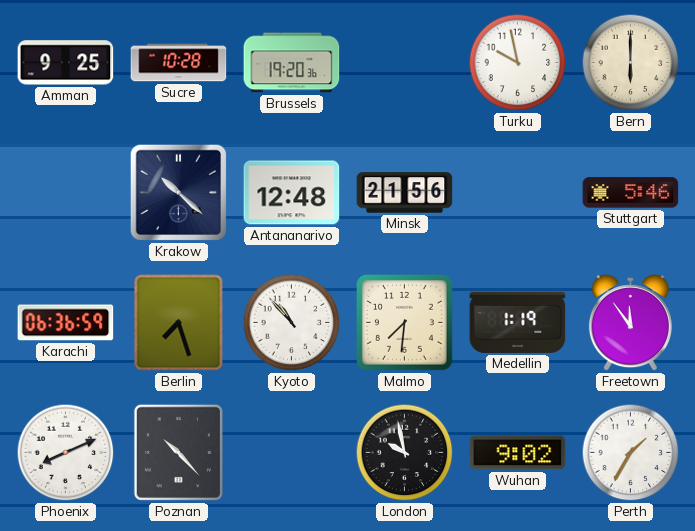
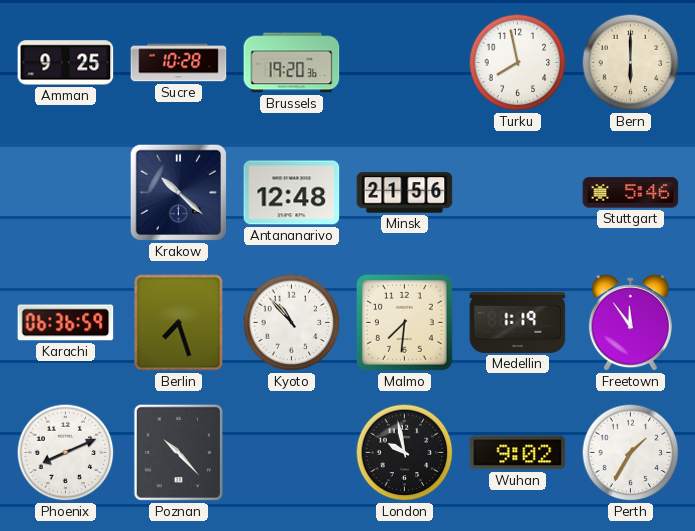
Turku: 9:58 -> 7:58
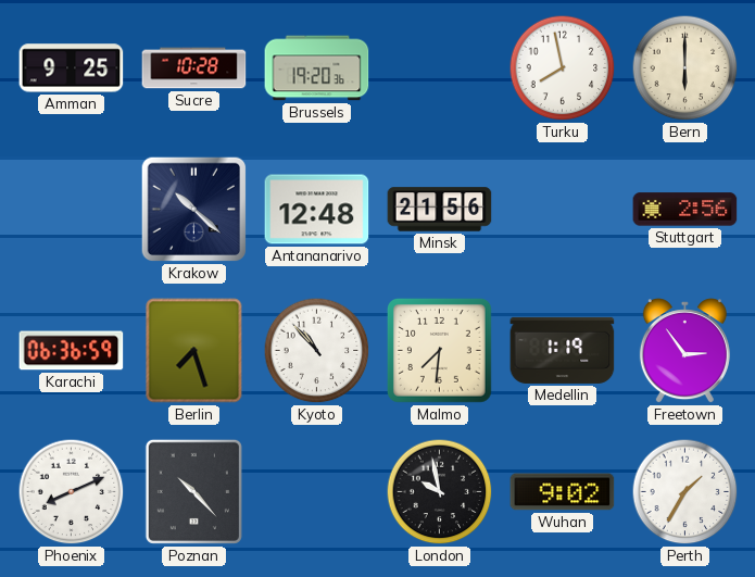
Stuttgart: 5:46 -> 2:56
Freetown: 11:54 -> 2:54
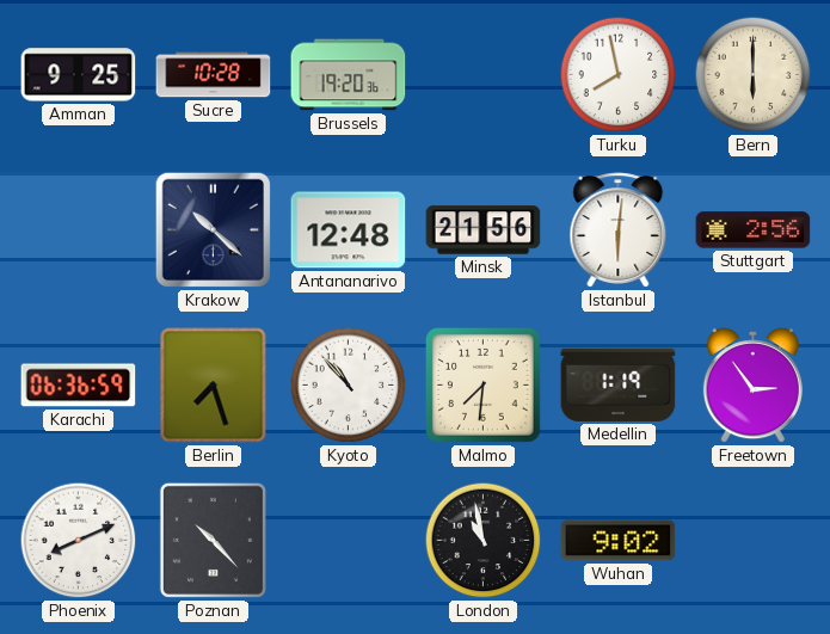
Istanbul: none -> 6:01
London: 9:58 -> 10:58
Perth: 1:35 -> none
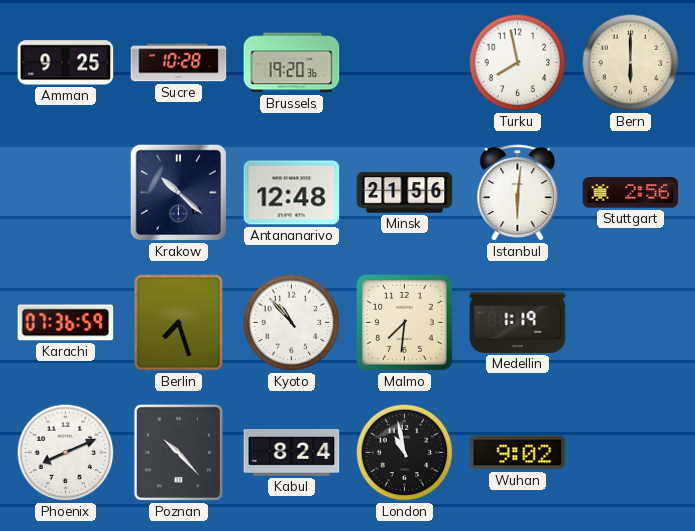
Karachi: 06:36 -> 07:36
Freetown: 2:54 -> none
Kabul: none -> 8:24
